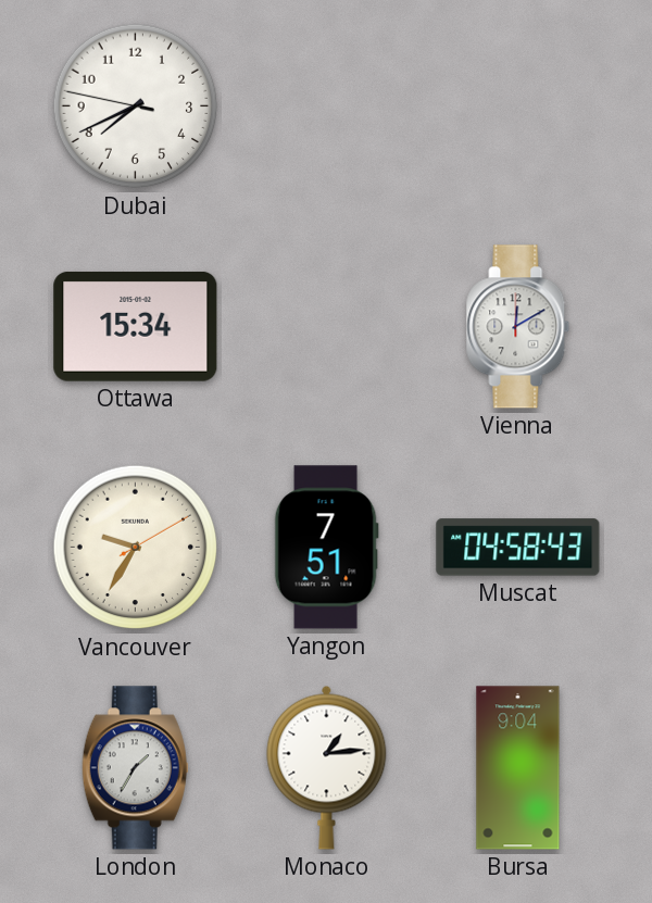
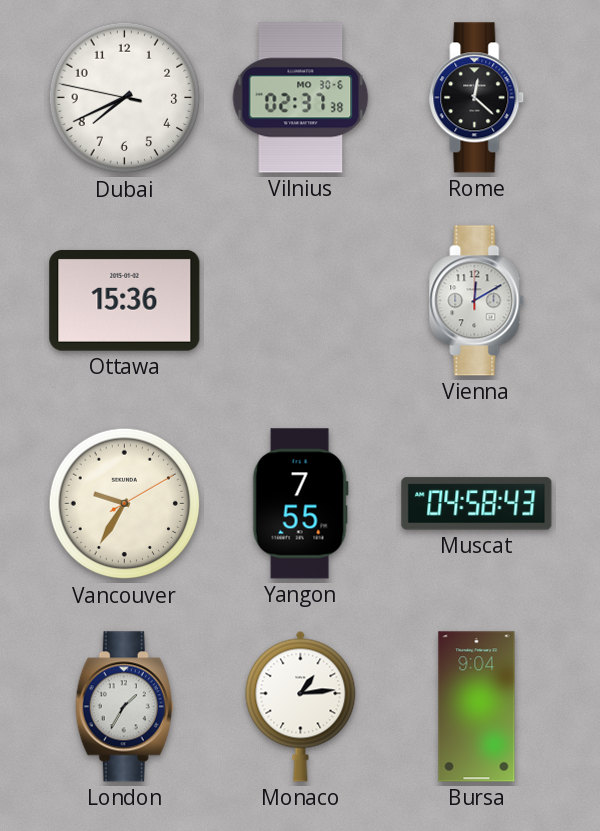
Vilnius: none -> 02:37
Rome: none -> 12:22
Ottawa: 15:34 -> 15:36
Yangon: 7:51 -> 7:55
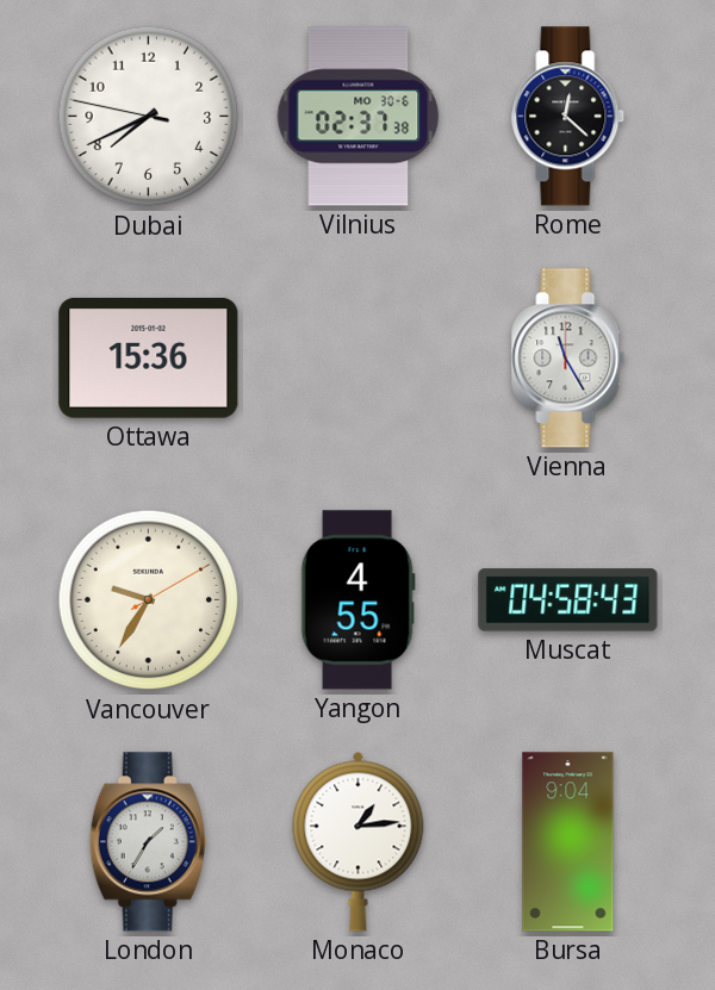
Vienna: 12:10 -> 11:25
Yangon: 7:55 -> 4:55
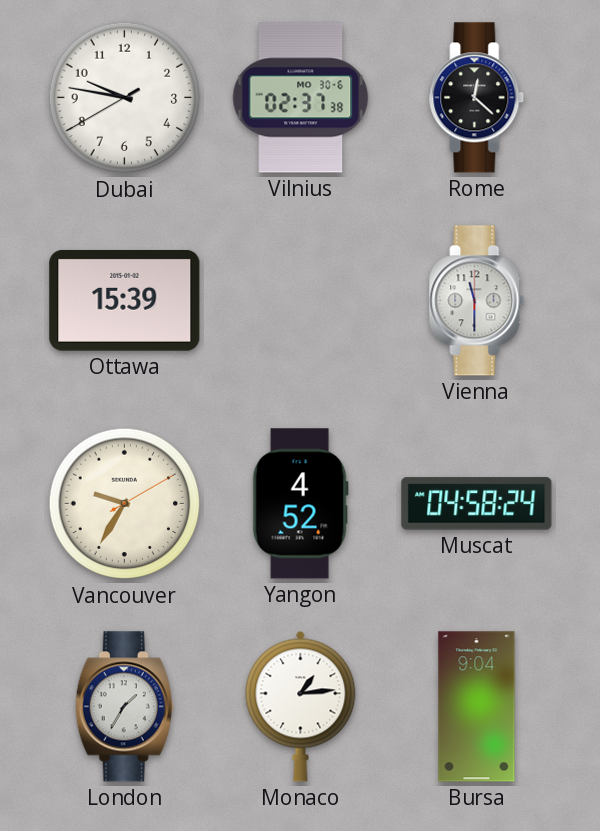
Dubai: 7:40 -> 9:46
Ottawa: 15:36 -> 15:39
Vienna: 11:25 -> 11:30
Yangon: 4:55 -> 4:52
Muscat: 04:58:43 -> 04:58:24
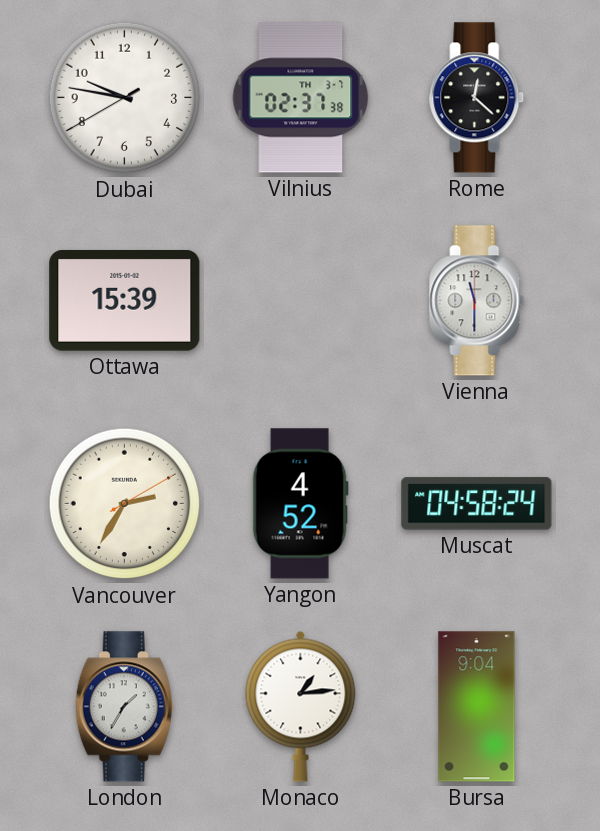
Vilnius date: MO 30-6 -> TH 3-7
Vancouver: 9:35 -> 2:35
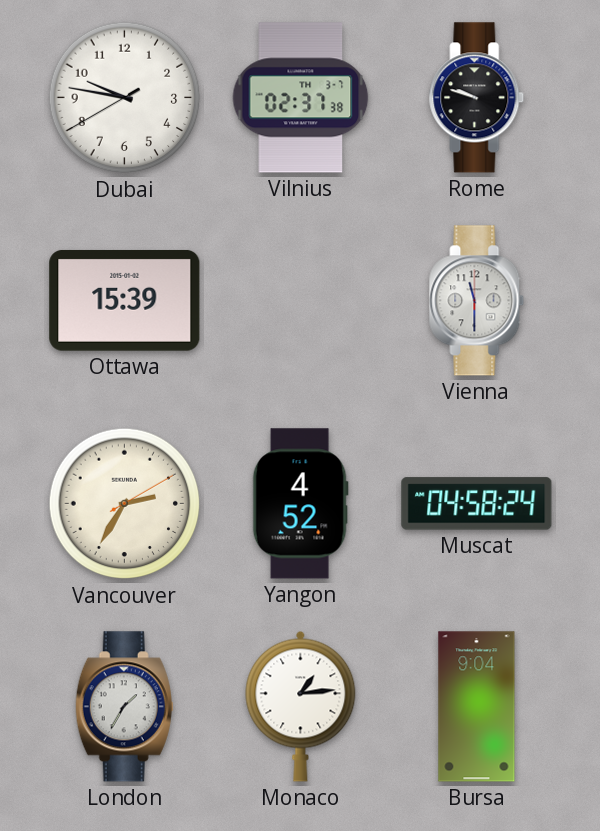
Rome: 12:22 -> 9:48
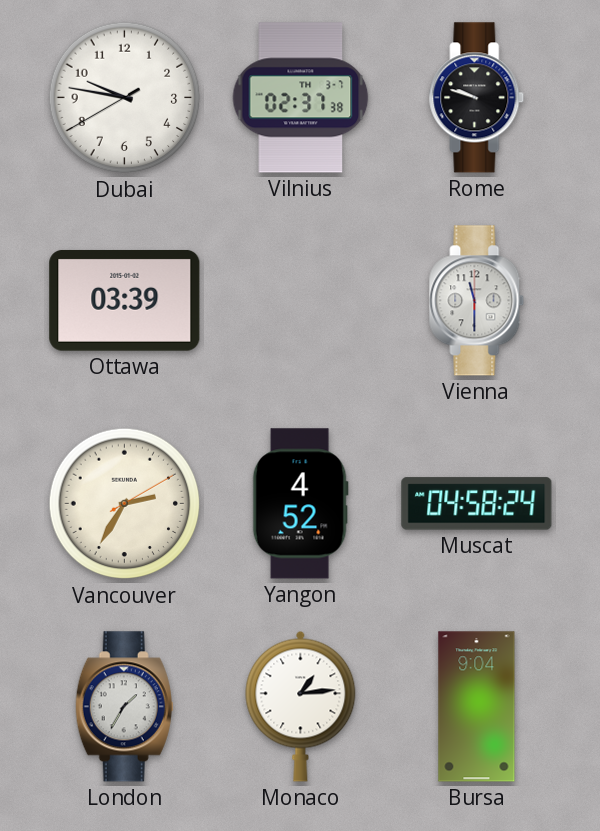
Ottawa: 15:39 -> 03:39
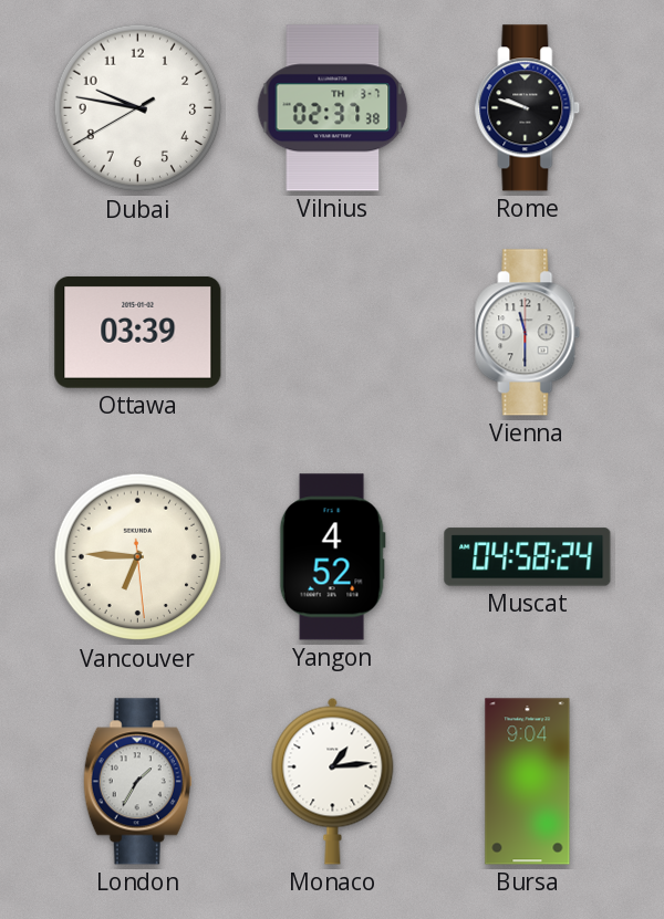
Vancouver: 2:35 -> 6:45
